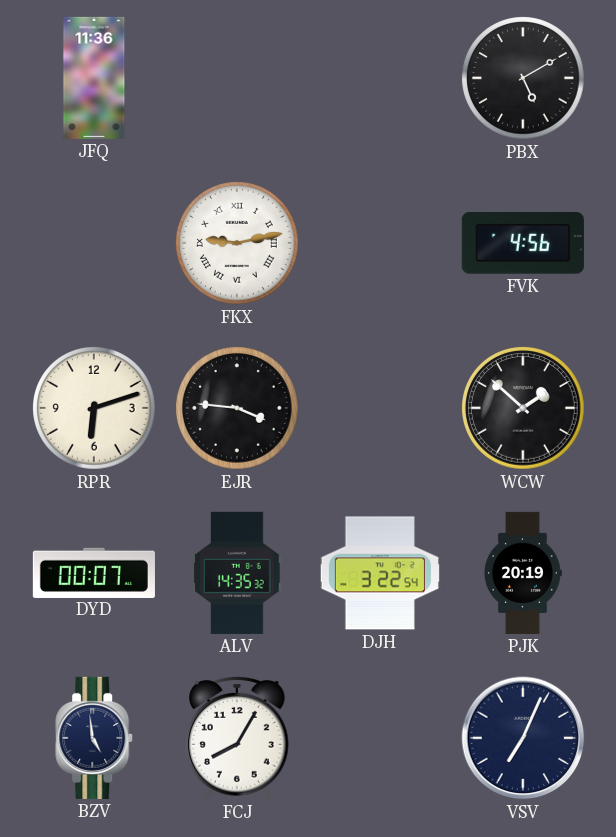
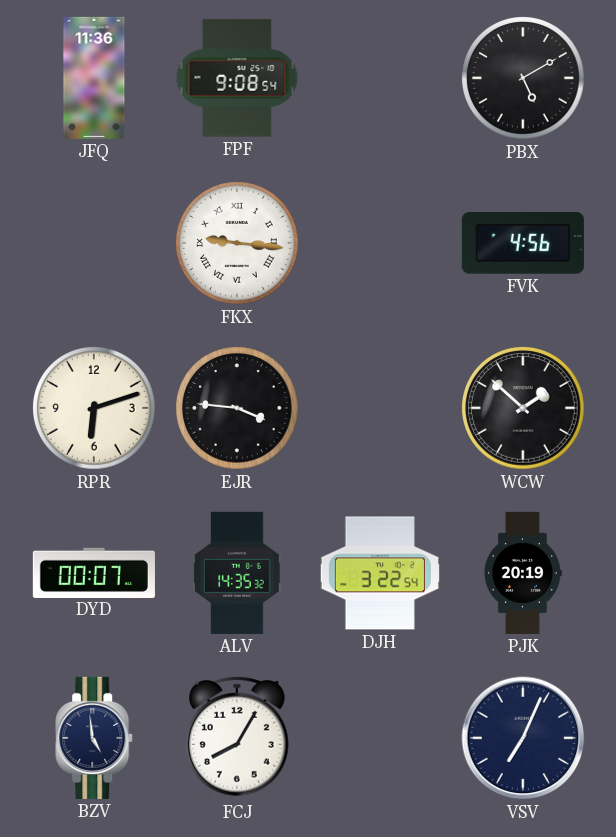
FPF: none -> 9:08
FKX: 9:13 -> 9:16
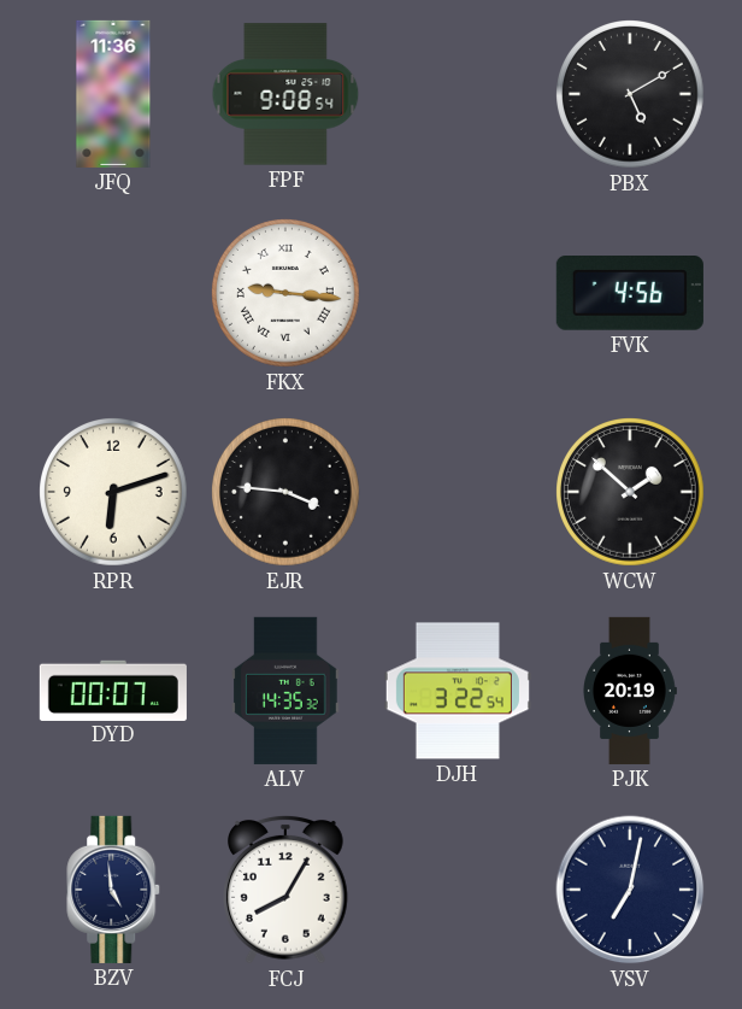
VSV: 7:04 -> 7:02
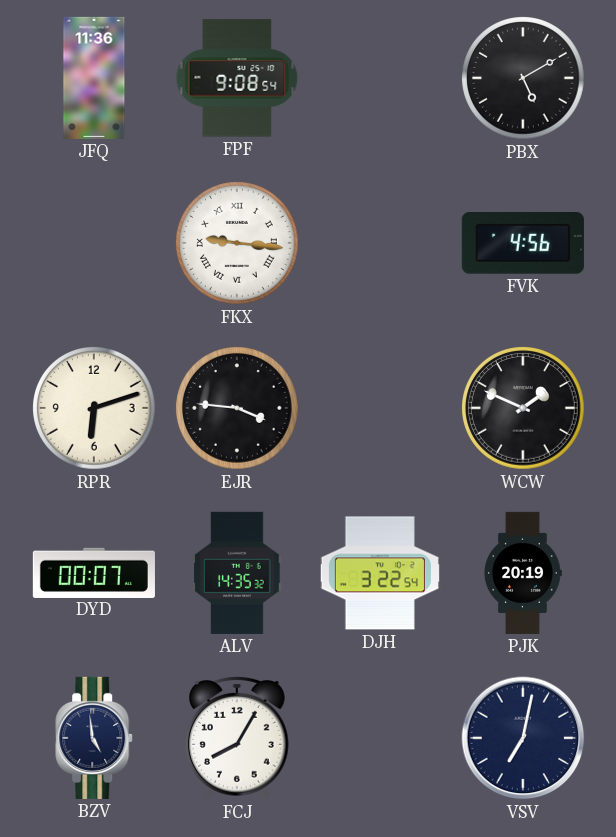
WCW: 1:52 -> 1:49
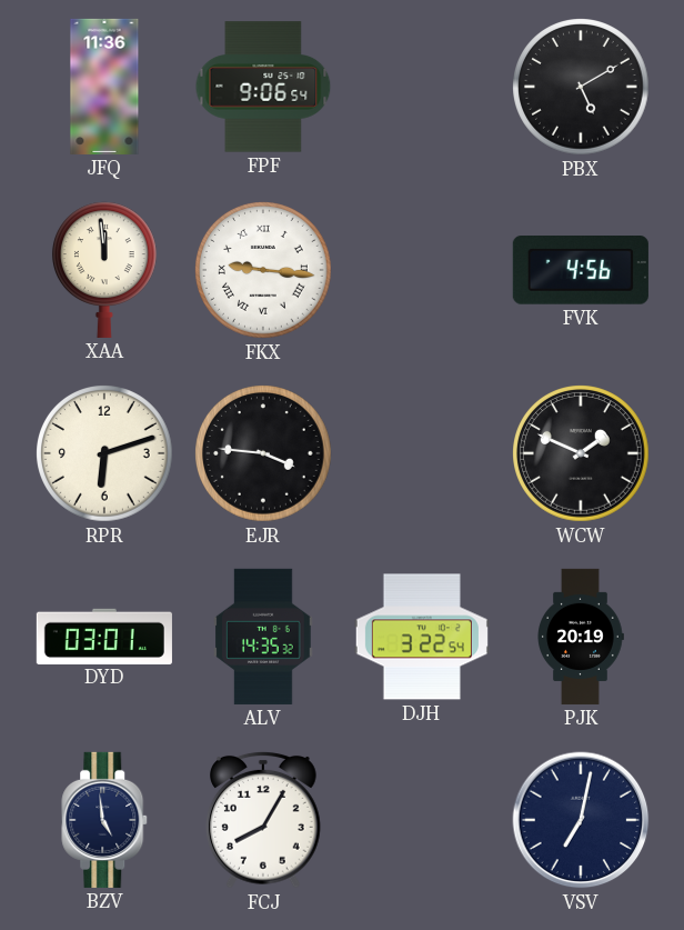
FPF: 9:08 -> 9:06
XAA: none -> 11:59
DYD: 00:07 -> 03:01
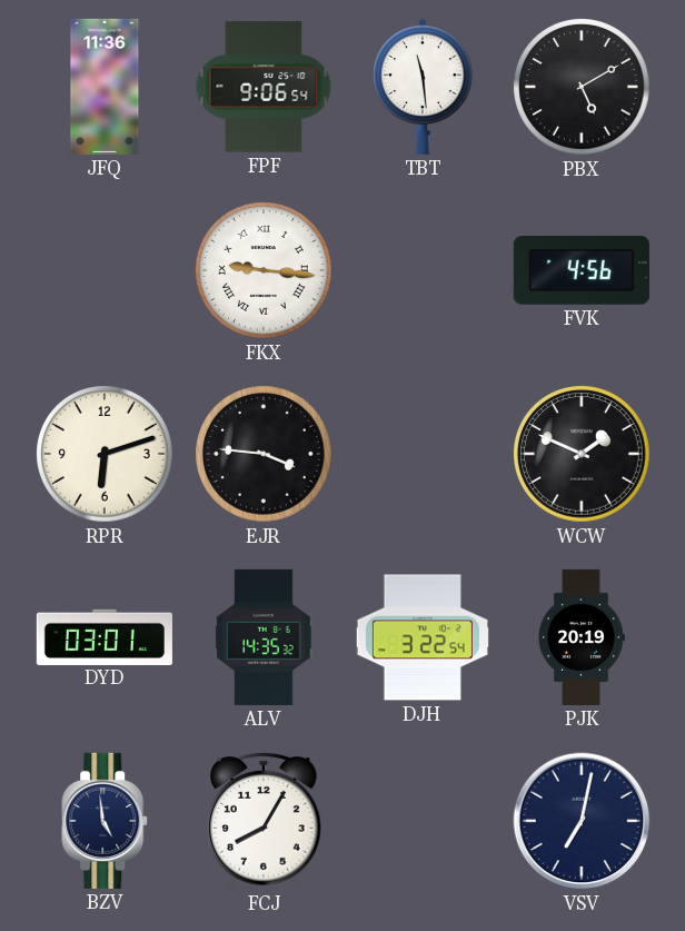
TBT: none -> 11:29
XAA: 11:59 -> none
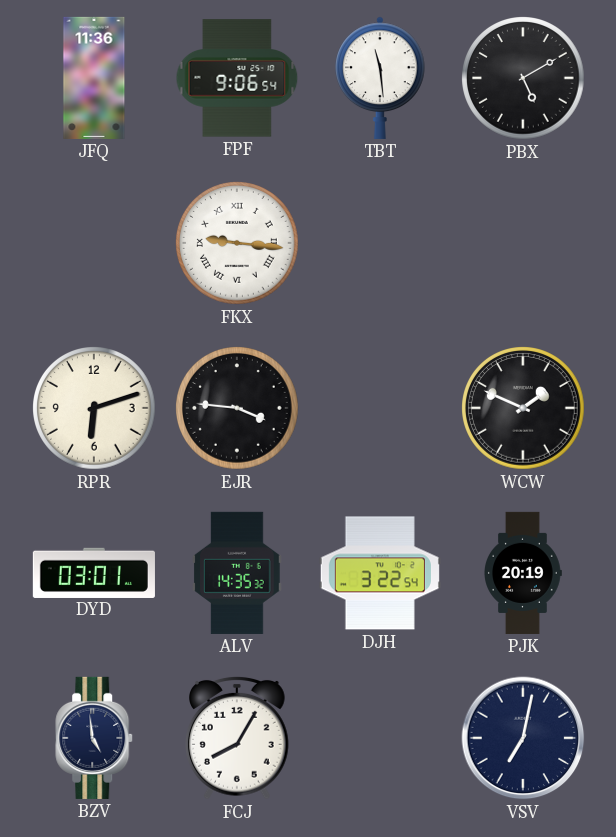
FVK: 4:56 -> none
